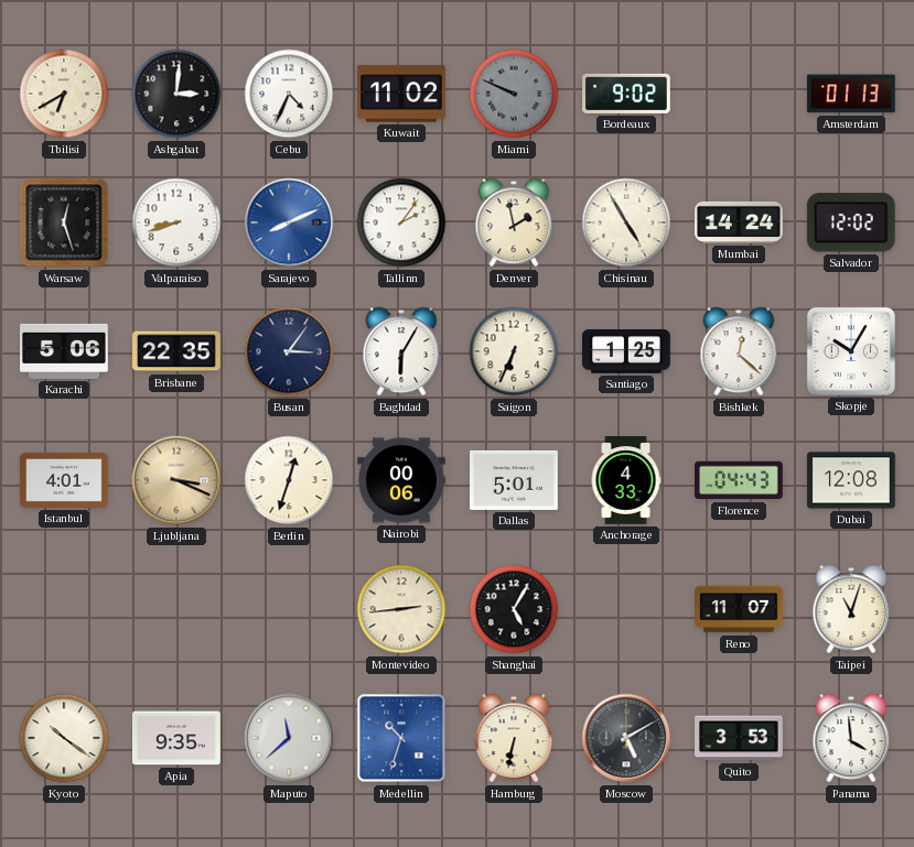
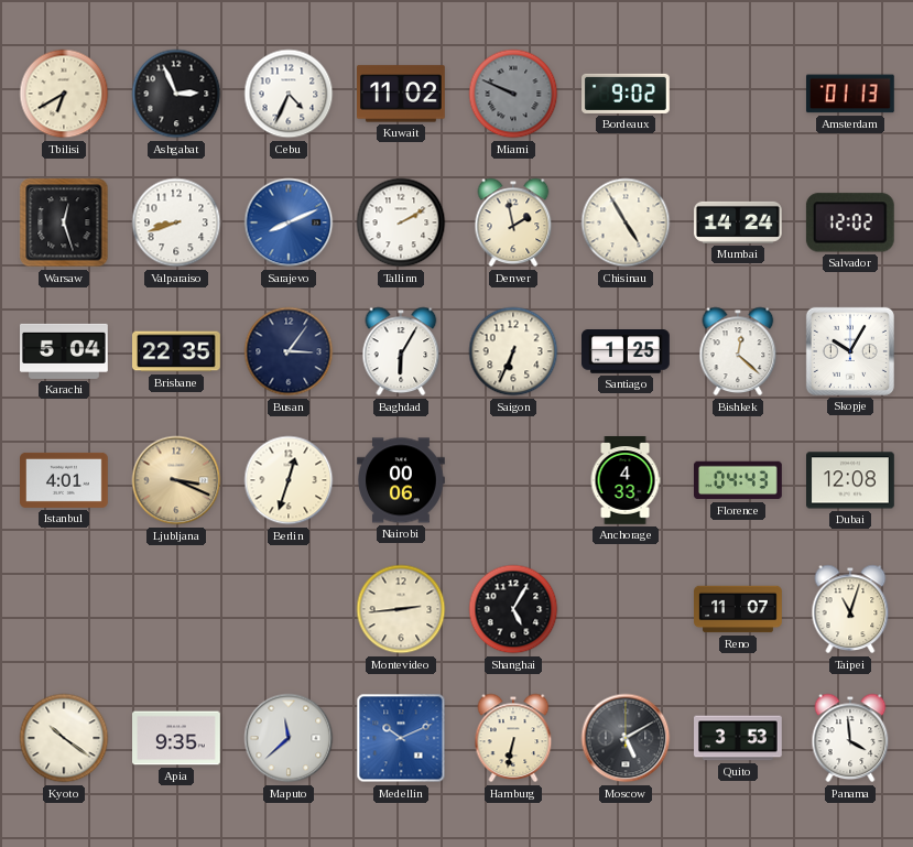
Ashgabat: 3:01 -> 2:56
Tallinn: 2:06 -> 2:10
Karachi: 5:06 -> 5:04
Dallas: 5:01 -> none
Medellin: 10:33 -> 10:11
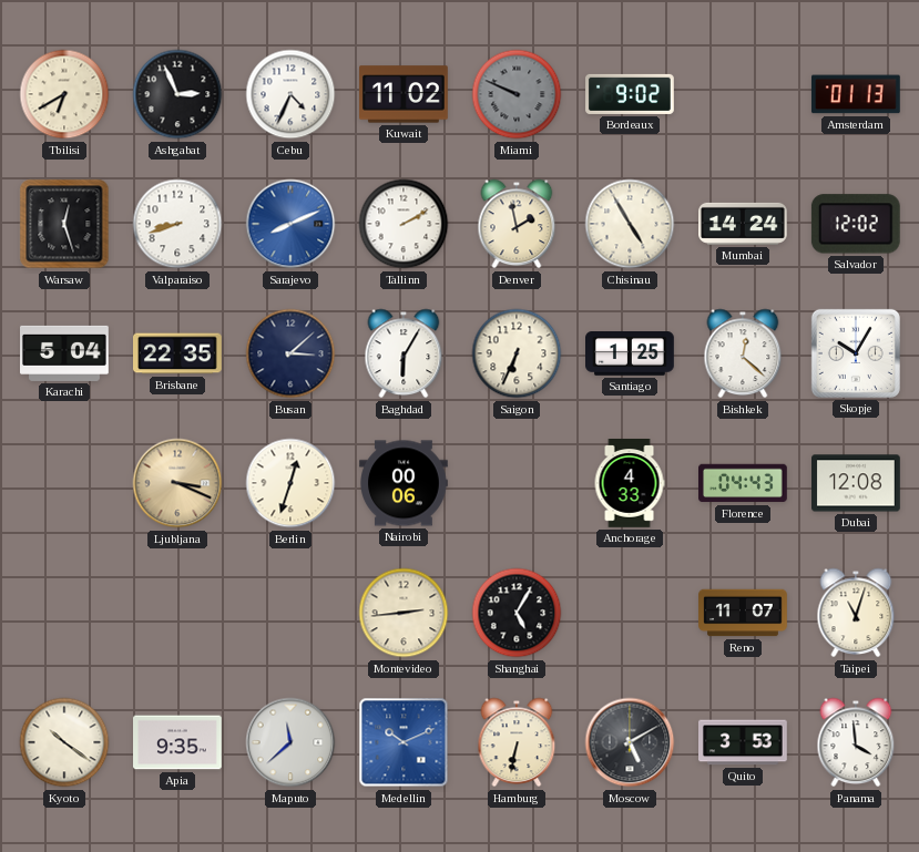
Busan: 3:06 -> 3:08
Istanbul: 4:01 -> none
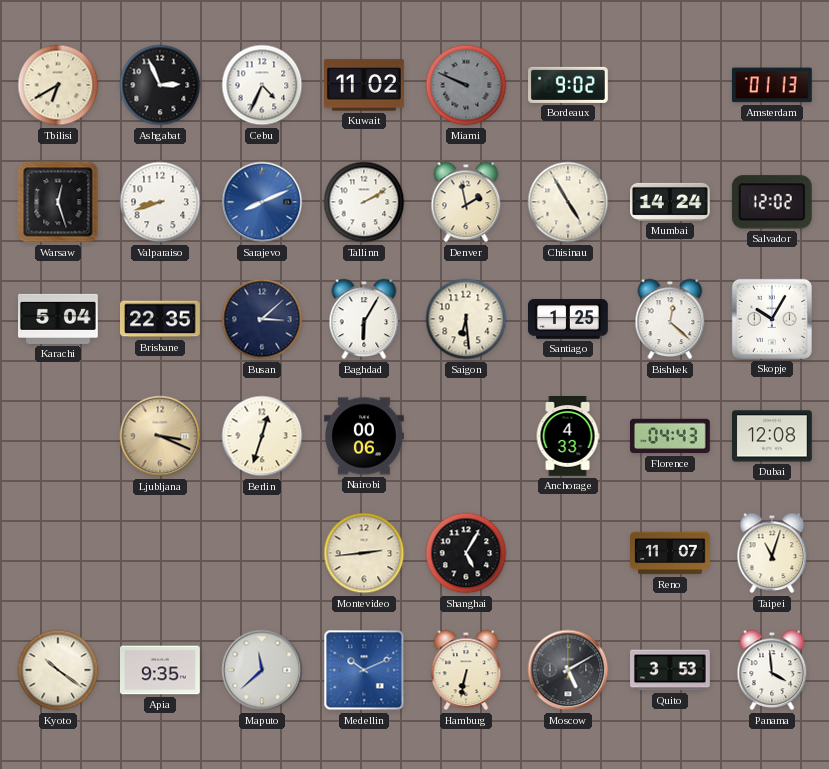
Saigon: 6:34 -> 6:29
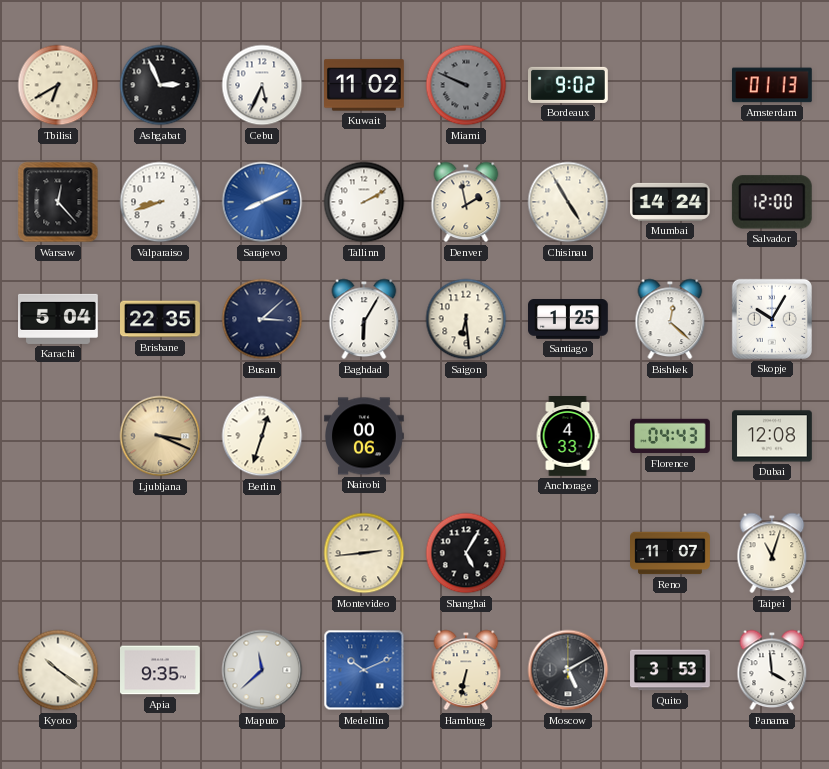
Cebu: 4:34 -> 5:34
Warsaw: 12:27 -> 12:23
Salvador: 12:02 -> 12:00
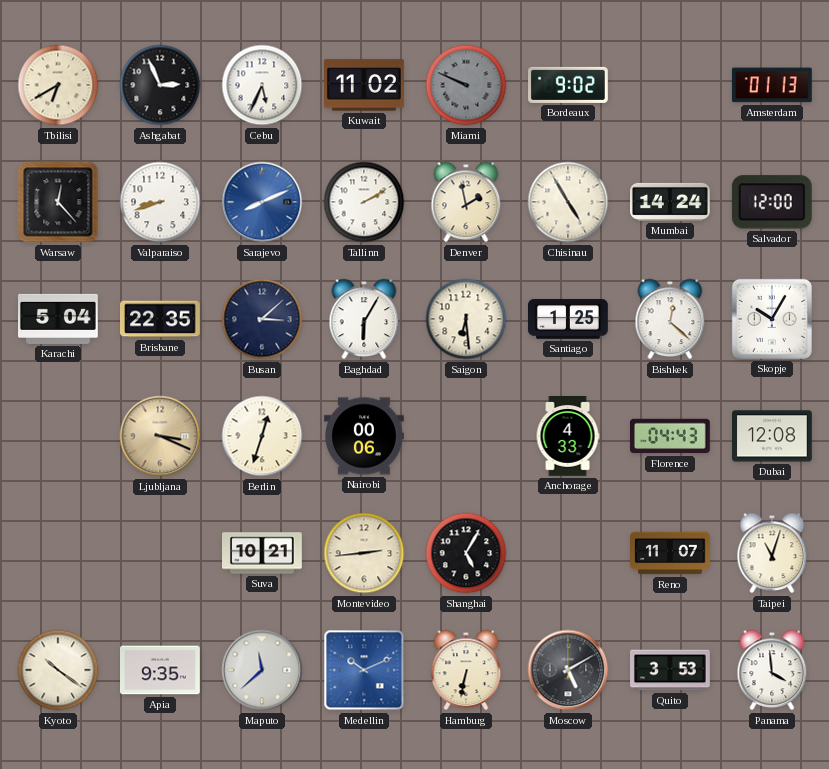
Suva: none -> 10:21
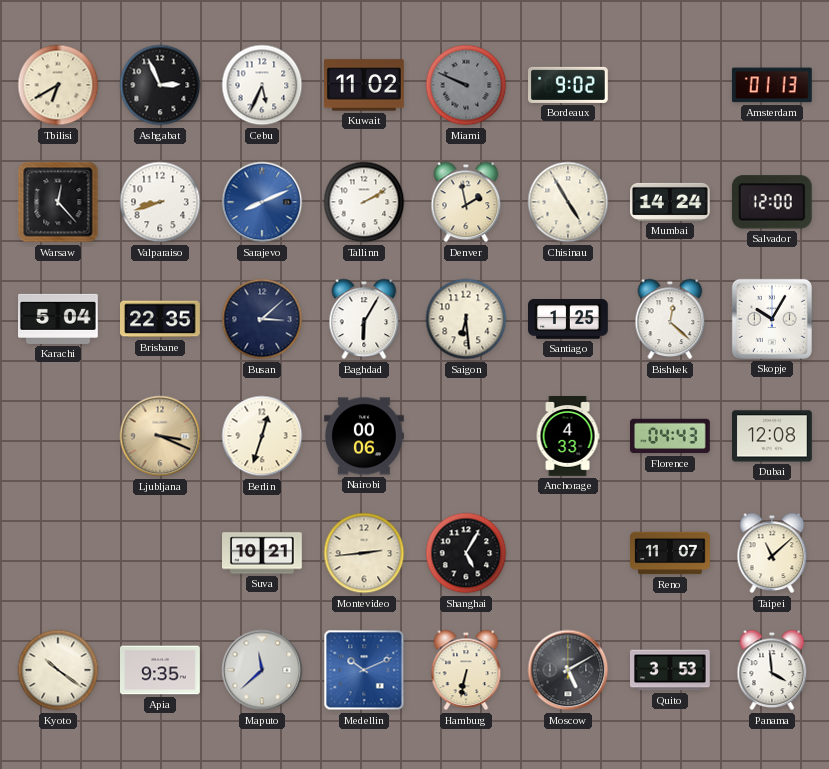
Taipei: 11:03 -> 11:08
